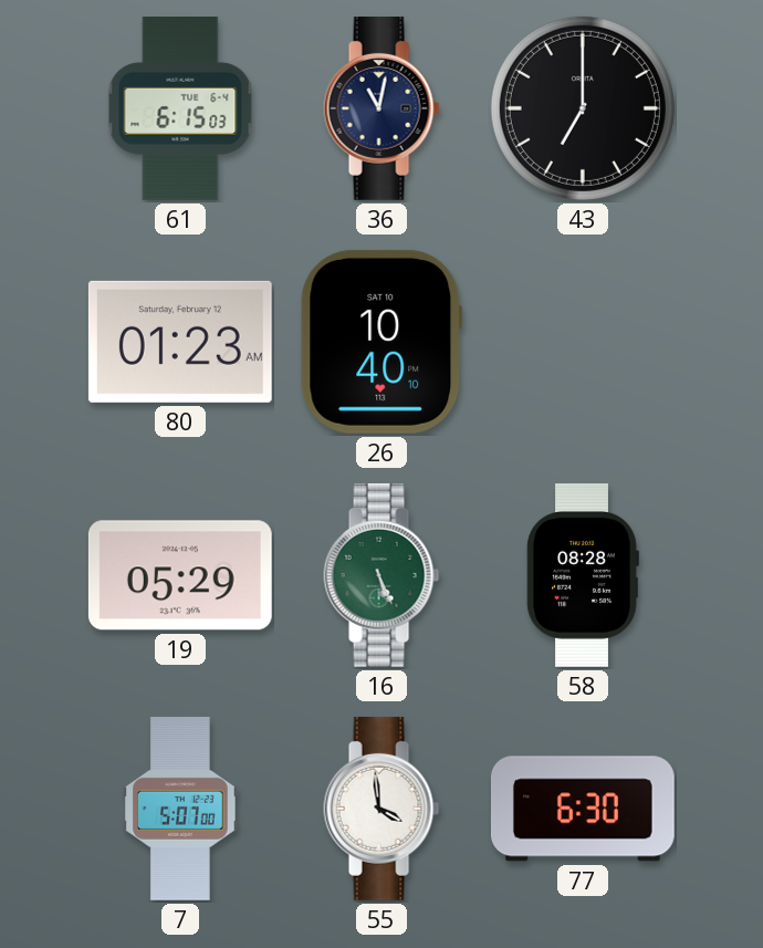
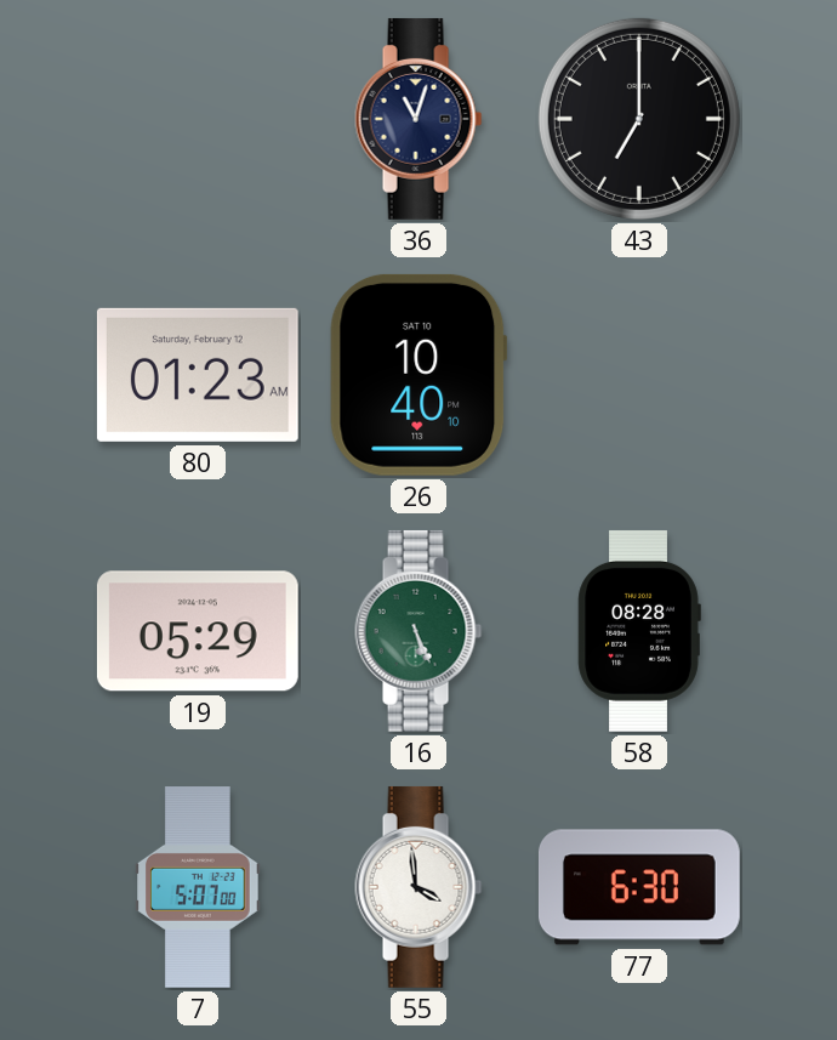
61: 6:15 -> none
36: 11:02 -> 11:03
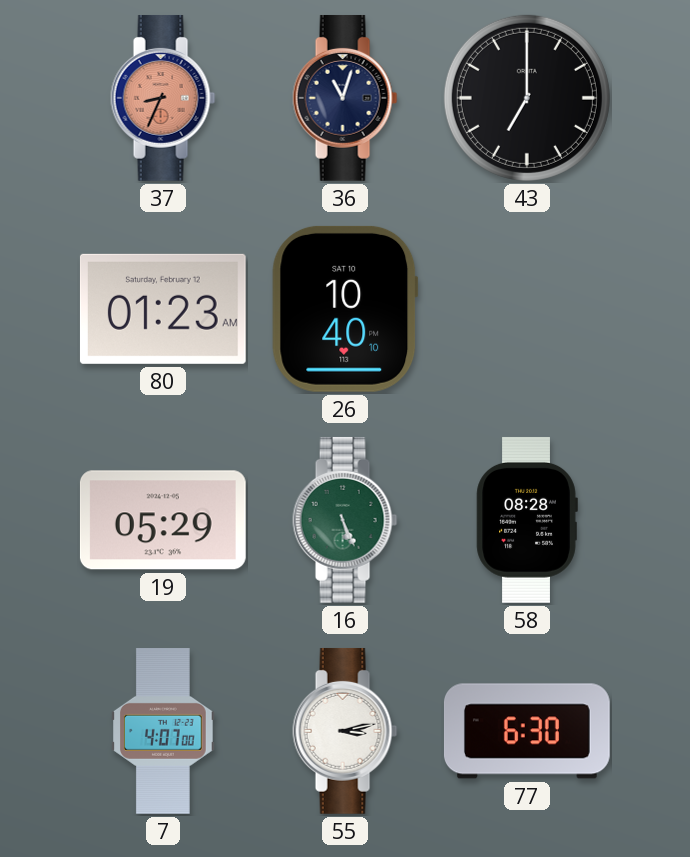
37: none -> 8:34
7: 5:07 -> 4:07
55: 3:59 -> 3:13
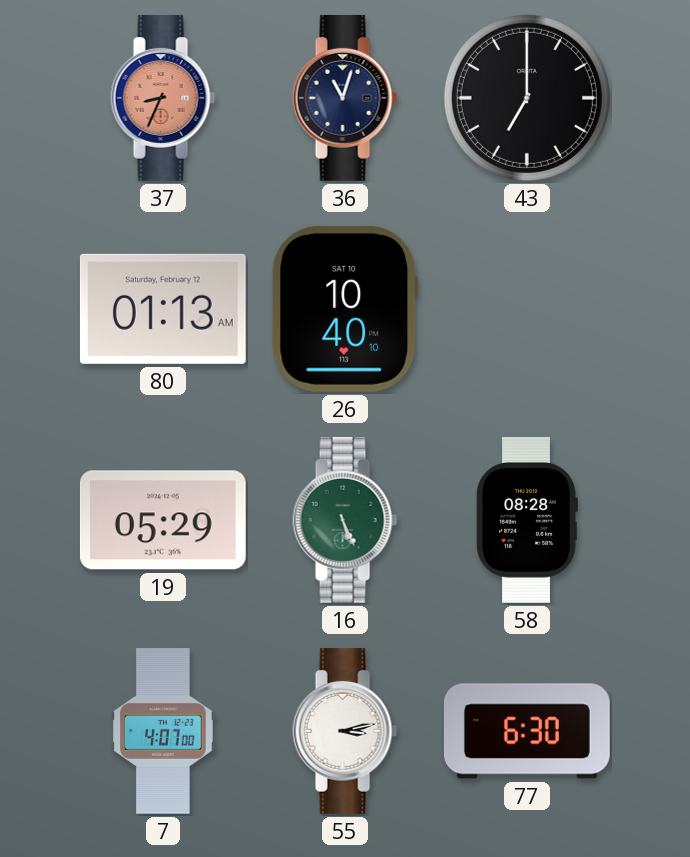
80: 01:23 -> 01:13
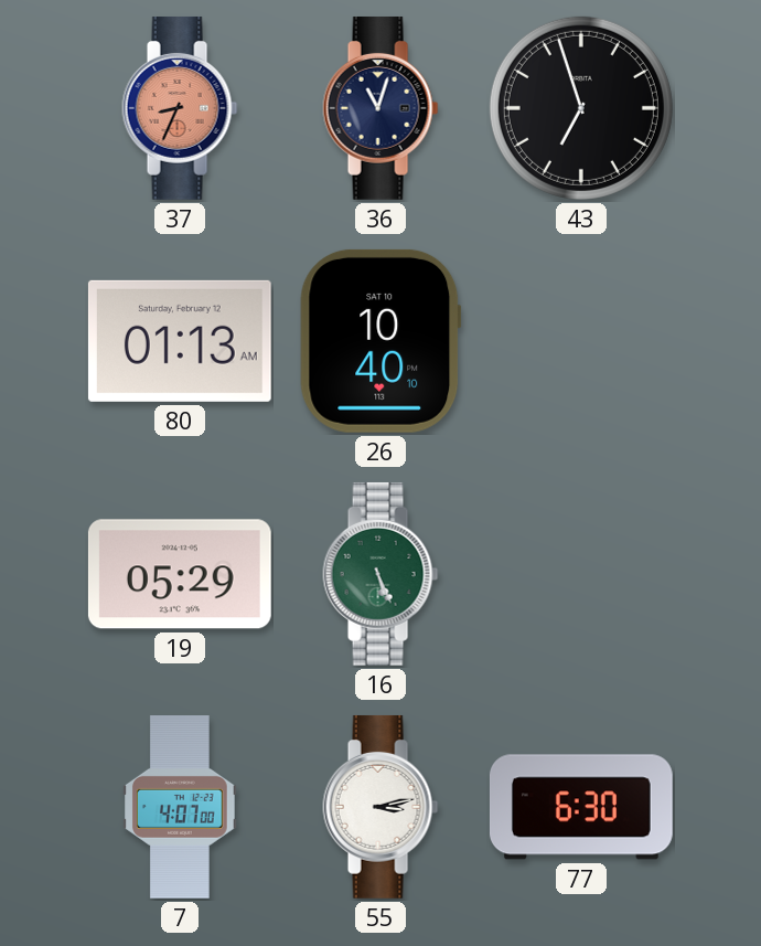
43: 7:00 -> 6:57
58: 08:28 -> none
